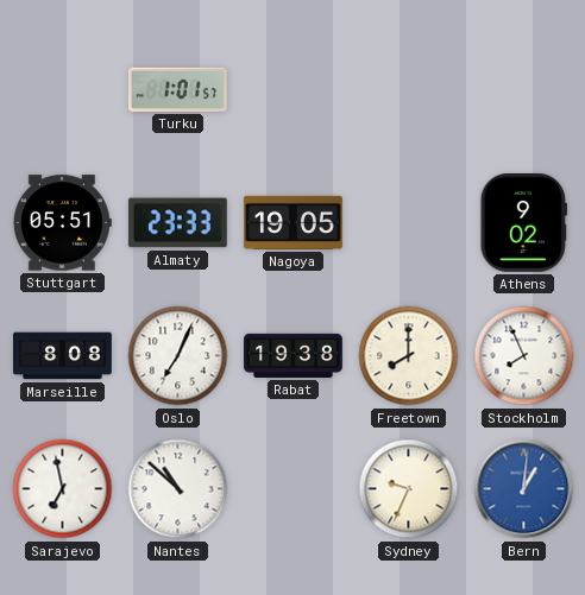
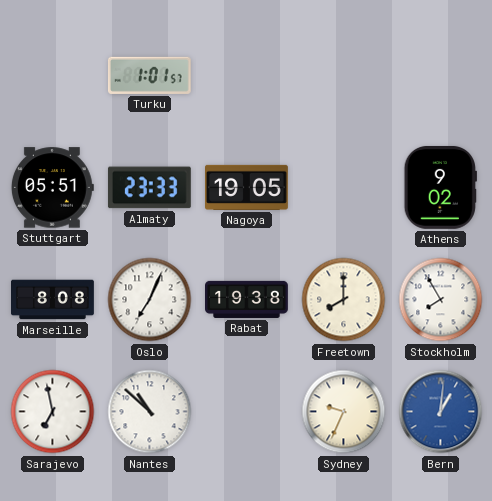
Stockholm: 7:56 -> 7:55
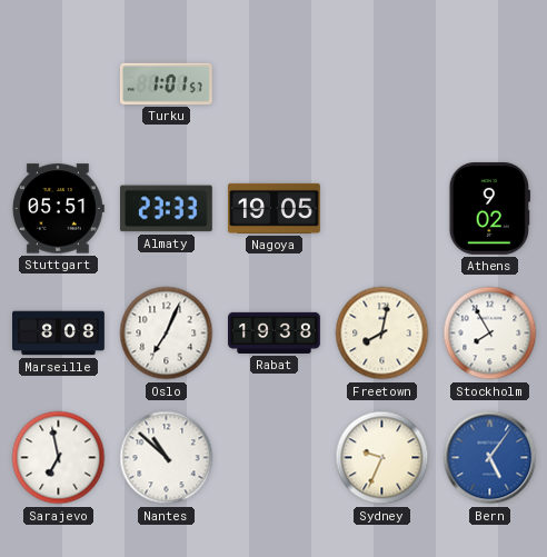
Freetown: 8:00 -> 8:02
Bern: 1:01 -> 5:06
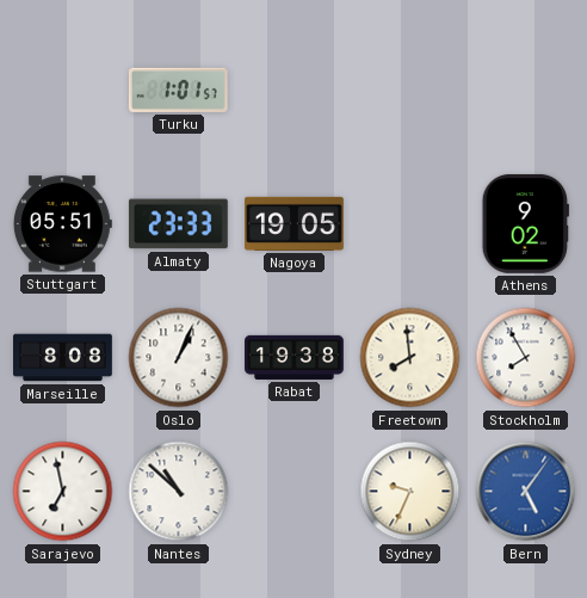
Oslo: 7:04 -> 1:04
Freetown: 8:02 -> 7:59
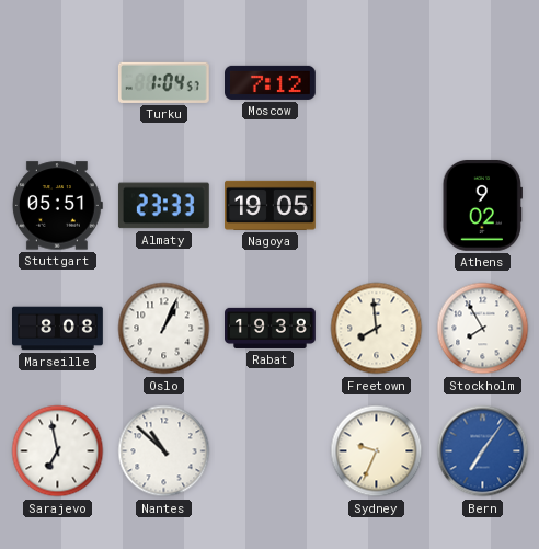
Turku: 1:01 -> 1:04
Moscow: none -> 7:12
Bern: 5:06 -> 7:06
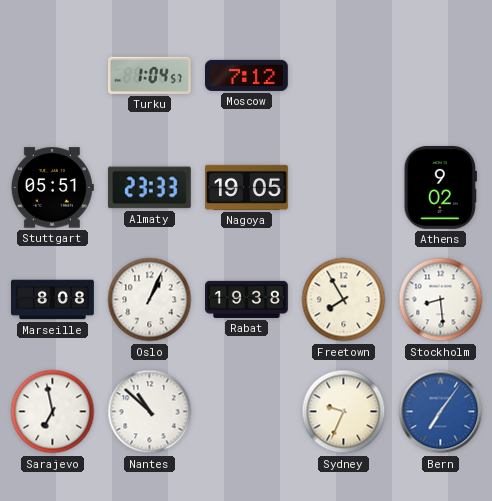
Freetown: 7:59 -> 7:55
Stockholm: 7:55 -> 8:29
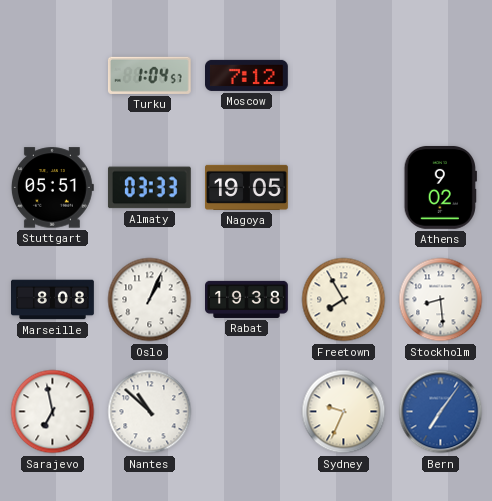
Almaty: 23:33 -> 03:33
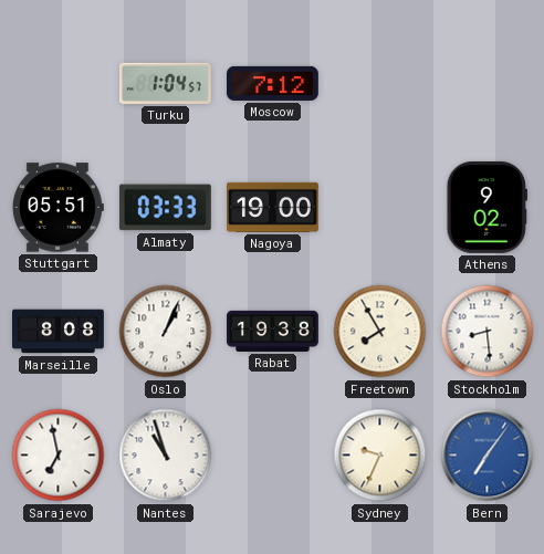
Nagoya: 19:05 -> 19:00
Nantes: 10:52 -> 10:57
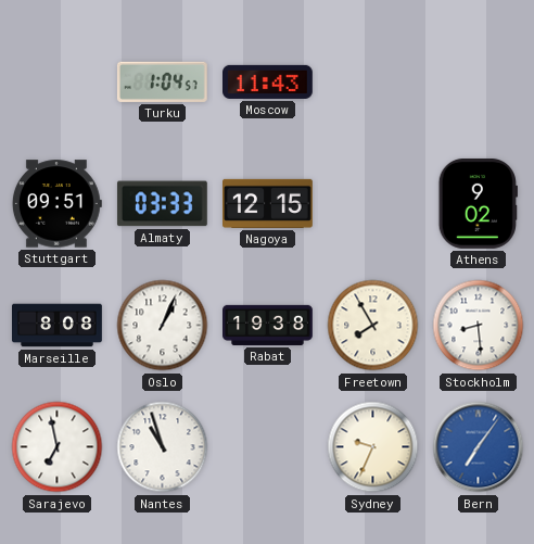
Moscow: 7:12 -> 11:43
Stuttgart: 05:51 -> 09:51
Nagoya: 19:00 -> 12:15
